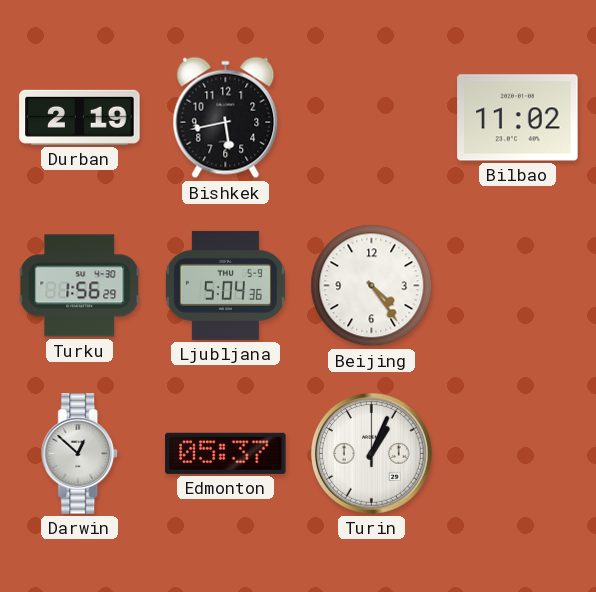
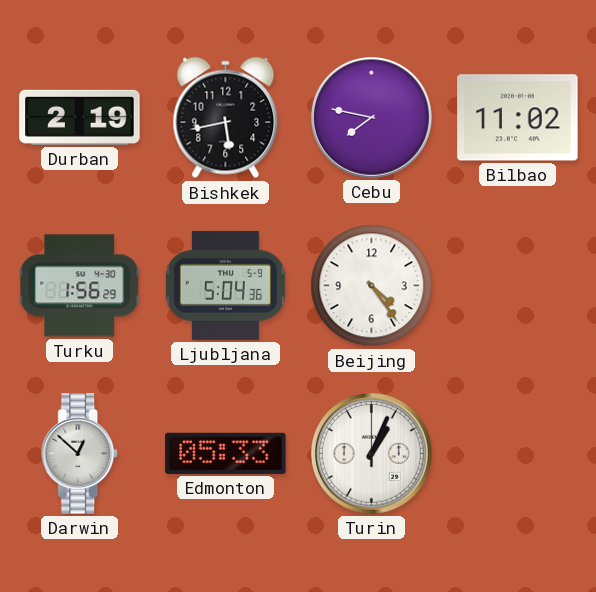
Cebu: none -> 7:47
Edmonton: 05:37 -> 05:33
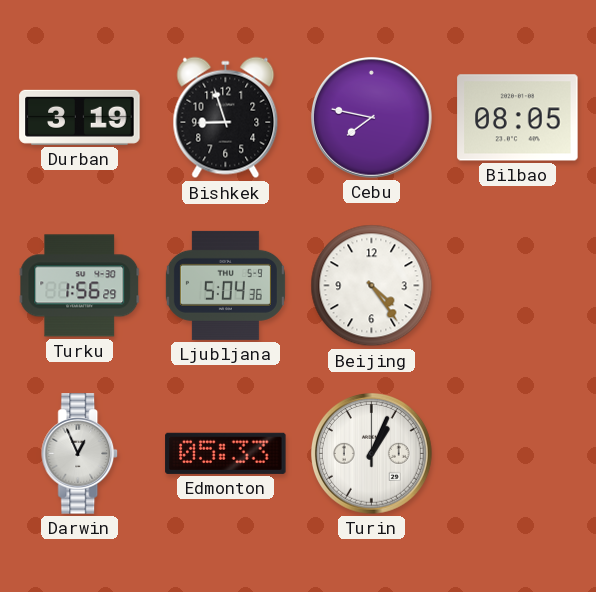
Durban: 2:19 -> 3:19
Bishkek: 5:43 -> 8:57
Bilbao: 11:02 -> 08:05
Darwin: 12:52 -> 12:56
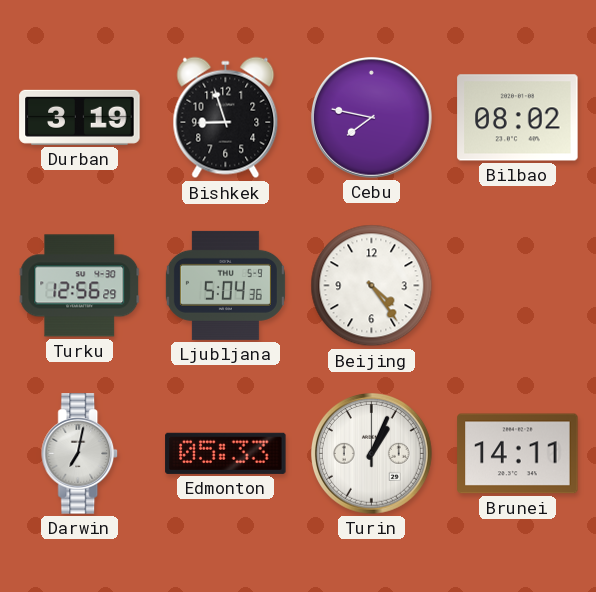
Bilbao: 08:05 -> 08:02
Turku: 1:56 -> 12:56
Darwin: 12:56 -> 7:02
Brunei: none -> 14:11
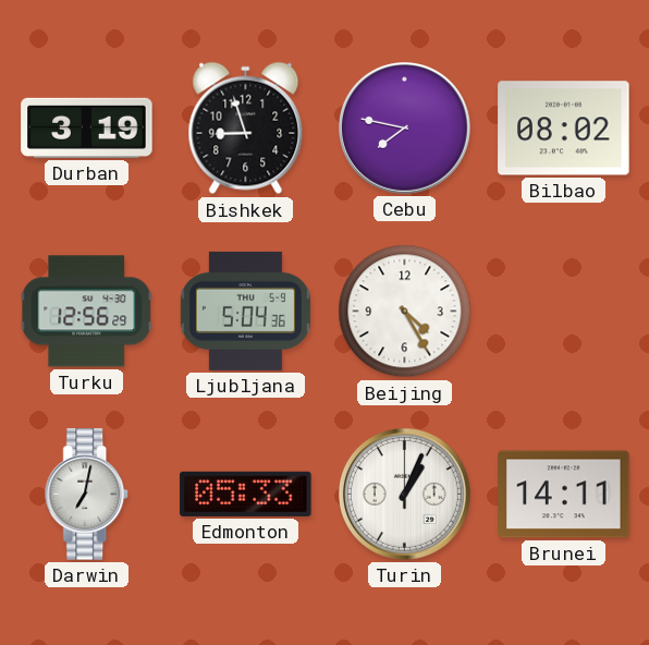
Beijing: 4:24 -> 4:25
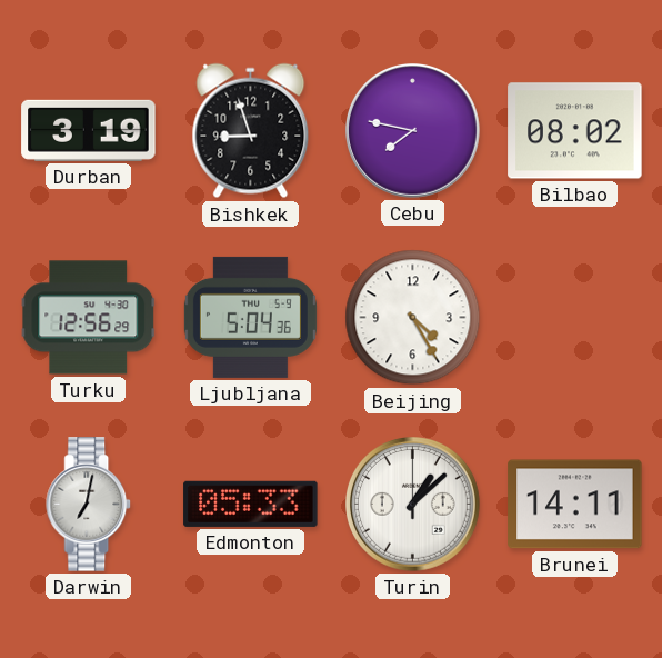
Turin: 1:04 -> 1:08
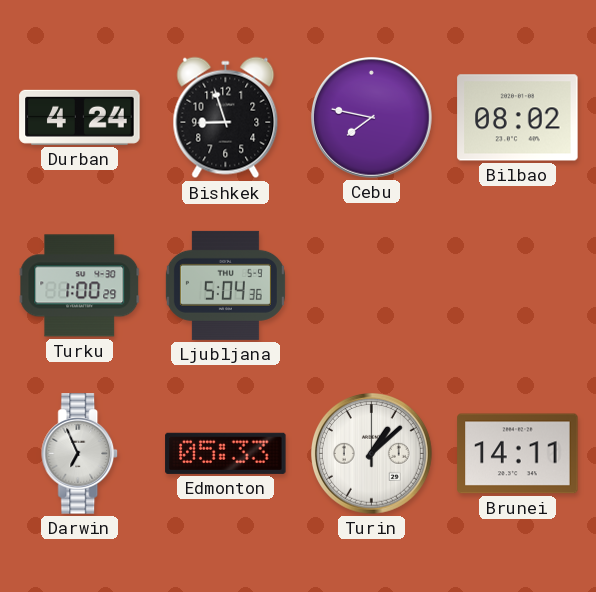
Durban: 3:19 -> 4:24
Turku: 12:56 -> 1:00
Beijing: 4:25 -> none
Darwin: 7:02 -> 6:56
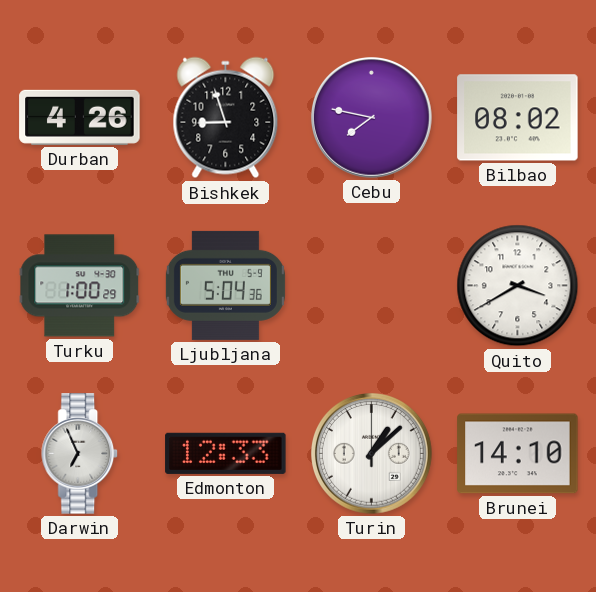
Durban: 4:24 -> 4:26
Quito: none -> 3:40
Edmonton: 05:33 -> 12:33
Brunei: 14:11 -> 14:10
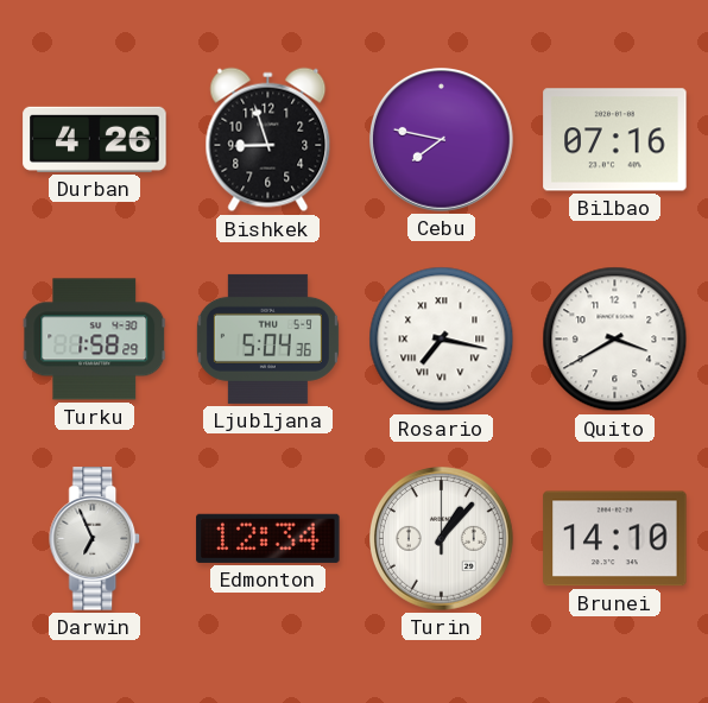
Bilbao: 08:02 -> 07:16
Turku: 1:00 -> 1:58
Rosario: none -> 7:17
Edmonton: 12:33 -> 12:34
Turin: 1:08 -> 1:07
